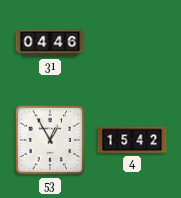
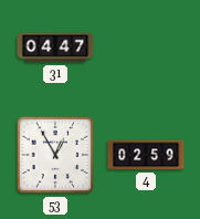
31: 04:46 -> 04:47
4: 15:42 -> 02:59
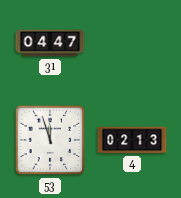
53: 12:55 -> 11:57
4: 02:59 -> 02:13
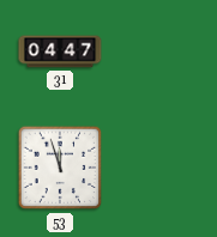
4: 02:13 -> none
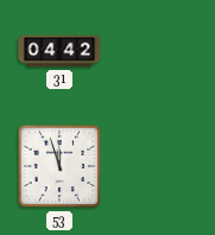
31: 04:47 -> 04:42
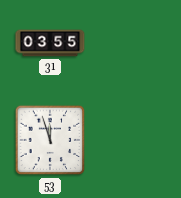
31: 04:42 -> 03:55
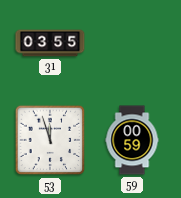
59: none -> 00:59
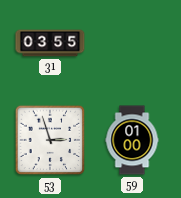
53: 11:57 -> 2:57
59: 00:59 -> 01:00
